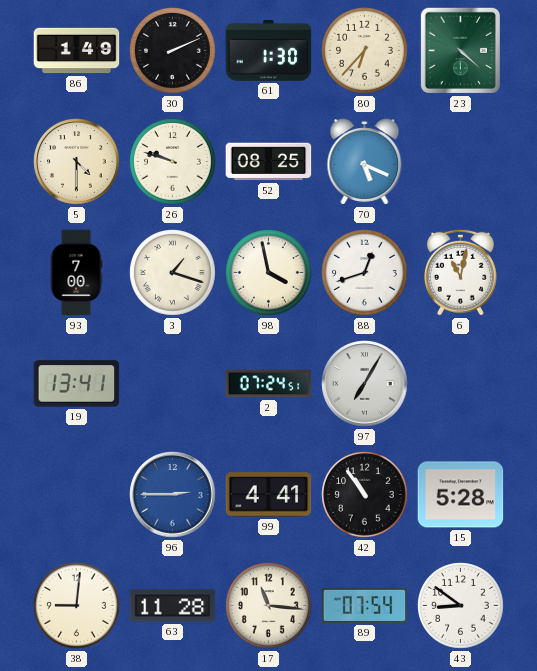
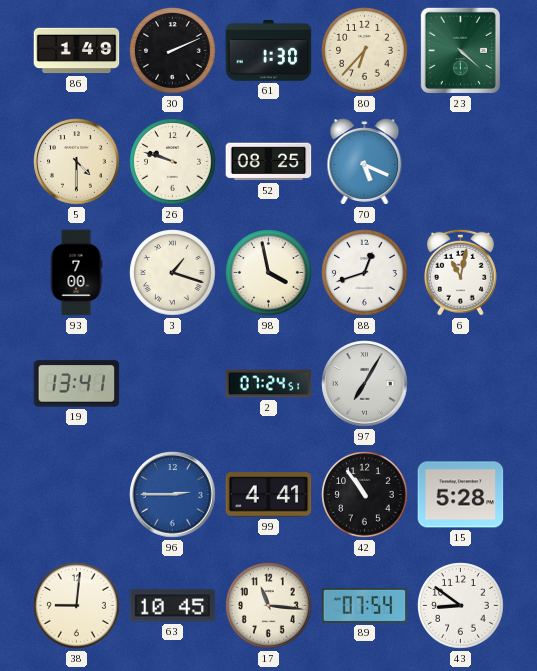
63: 11:28 -> 10:45
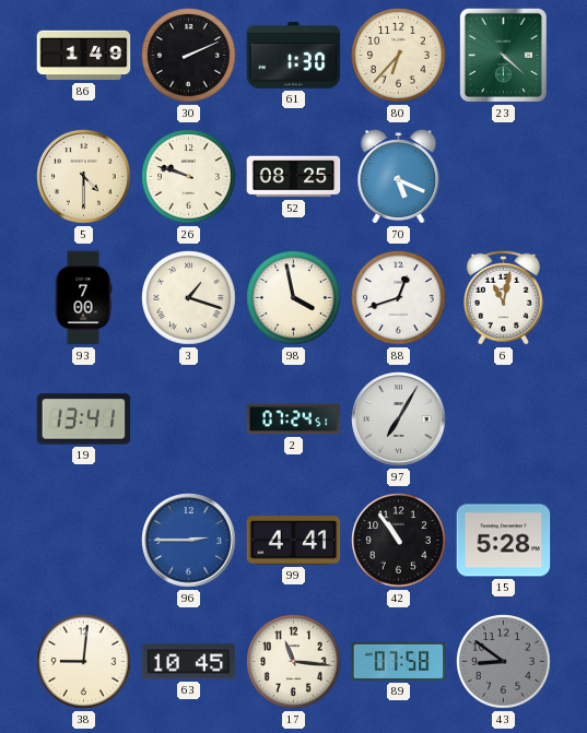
89: 07:54 -> 07:58
43 dial: white -> grey
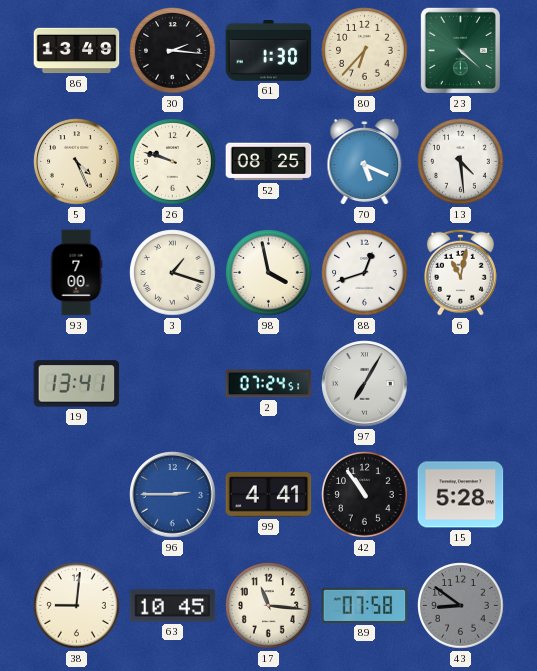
86: 1:49 -> 13:49
30: 2:11 -> 2:16
5: 4:30 -> 4:26
13: none -> 4:29
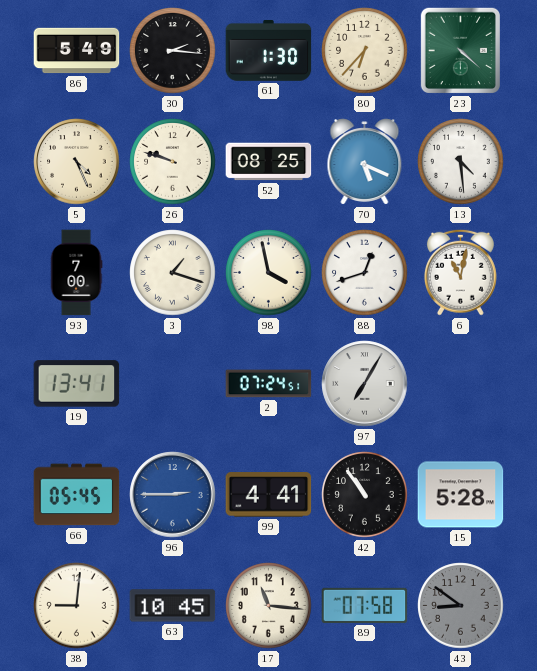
86: 13:49 -> 5:49
66: none -> 05:45
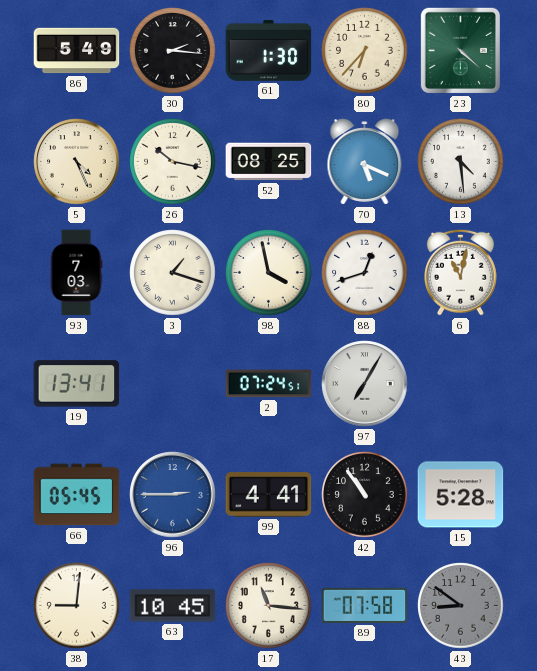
26: 9:48 -> 10:17
93: 7:00 -> 7:03
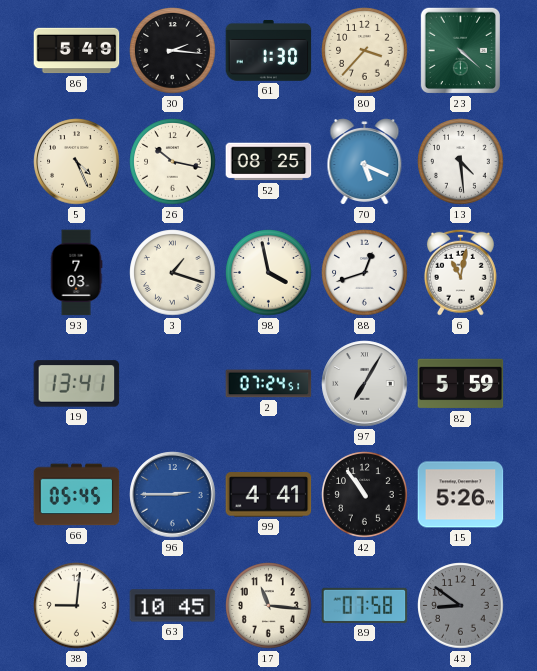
80: 6:37 -> 3:37
82: none -> 5:59
15: 5:28 -> 5:26
